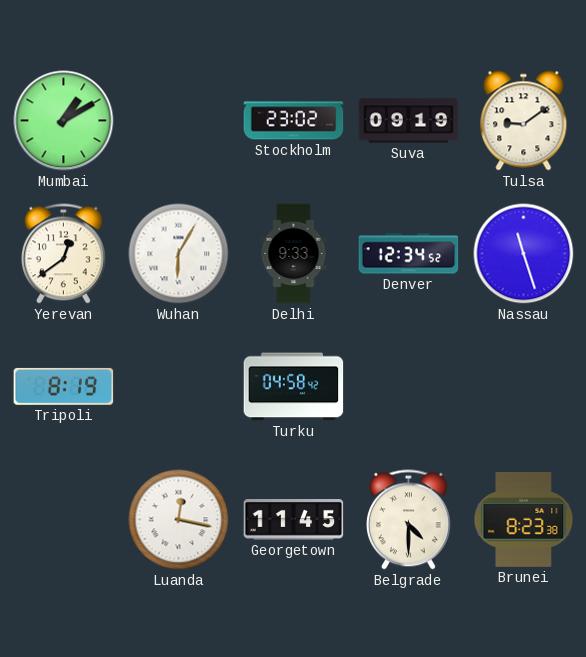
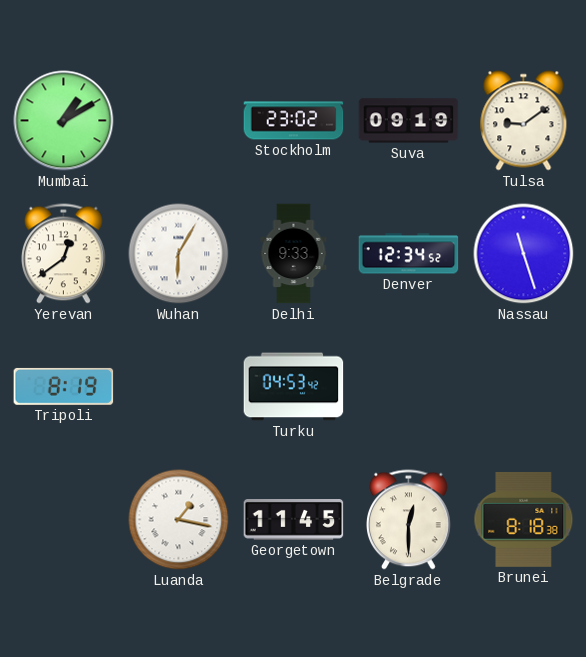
Turku: 04:58 -> 04:53
Luanda: 12:17 -> 1:17
Belgrade: 4:30 -> 12:30
Brunei: 8:23 -> 8:18
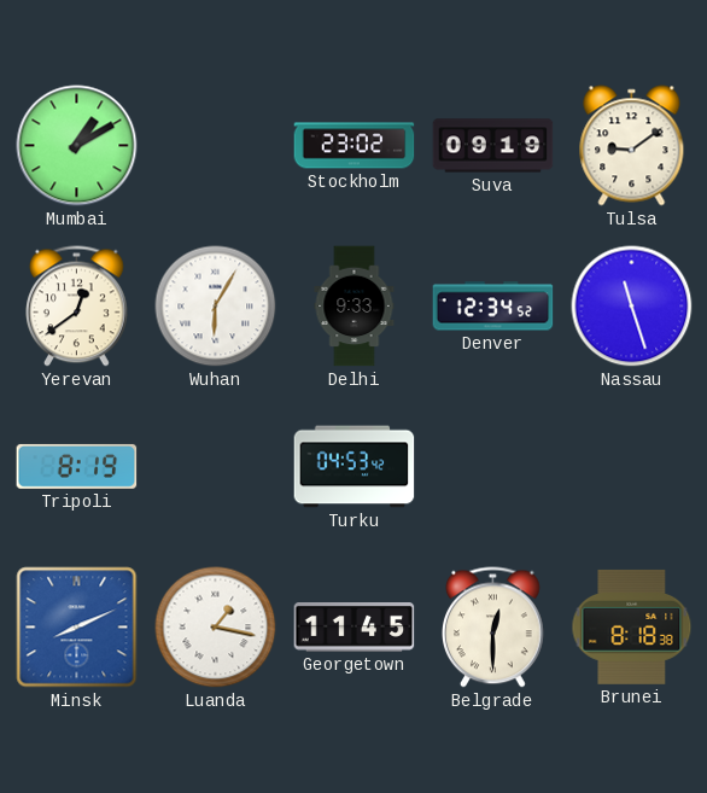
Minsk: none -> 8:11
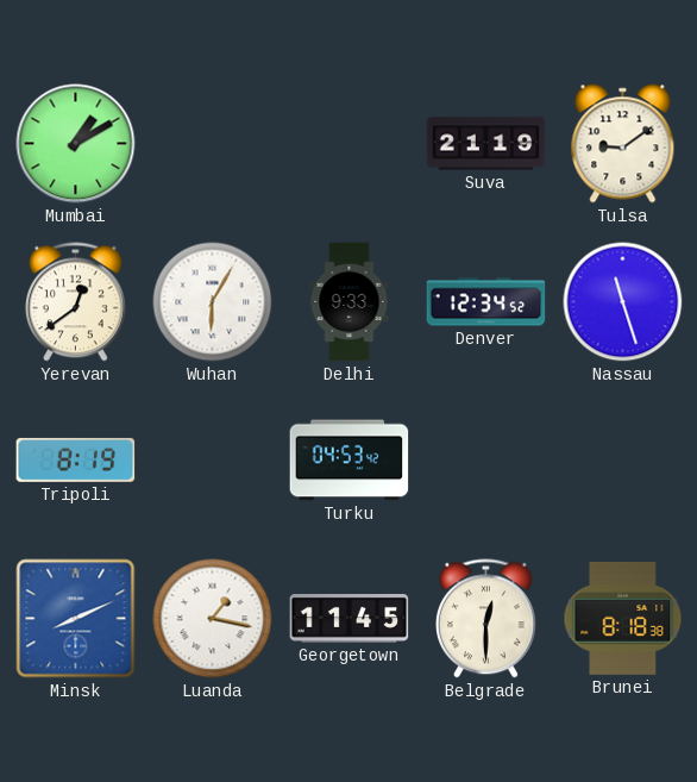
Stockholm: 23:02 -> none
Suva: 09:19 -> 21:19
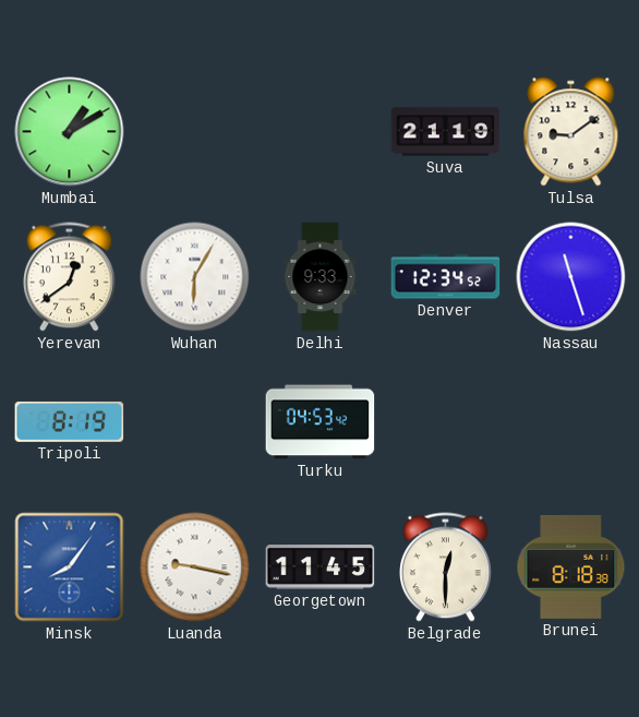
Minsk: 8:11 -> 8:06
Luanda: 1:17 -> 9:17
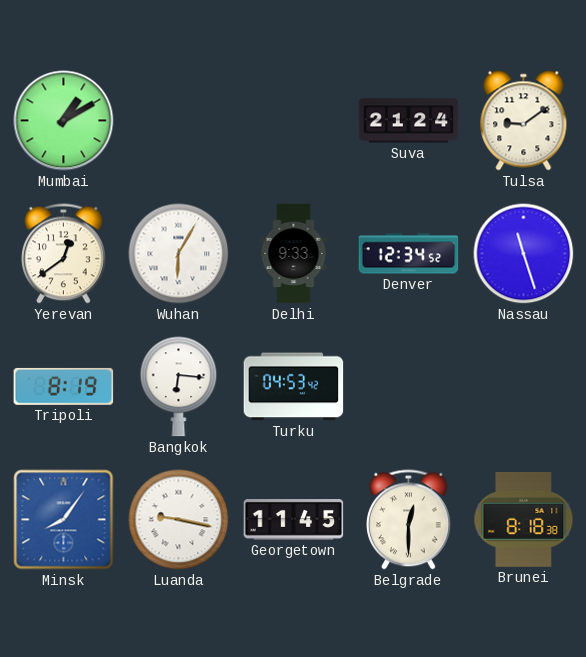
Suva: 21:19 -> 21:24
Bangkok: none -> 6:16
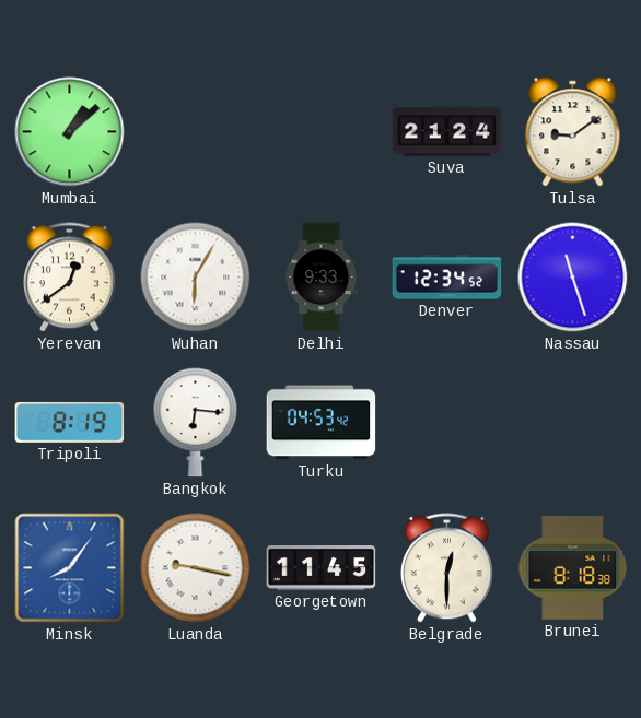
Mumbai: 1:10 -> 1:08
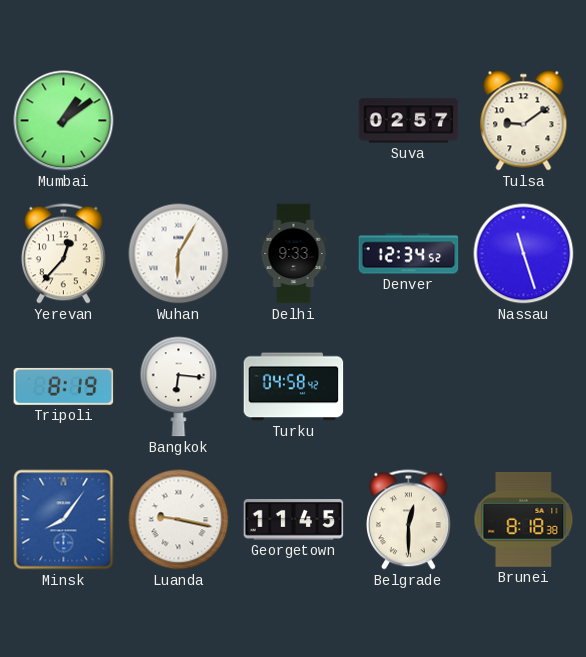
Mumbai: 1:08 -> 1:09
Suva: 21:24 -> 02:57
Yerevan: 12:39 -> 12:37
Turku: 04:53 -> 04:58
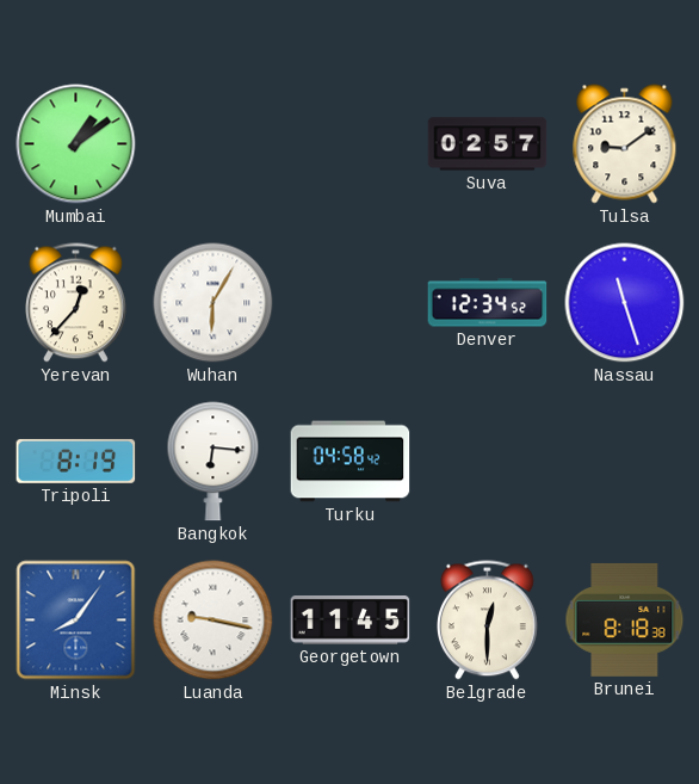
Delhi: 9:33 -> none
